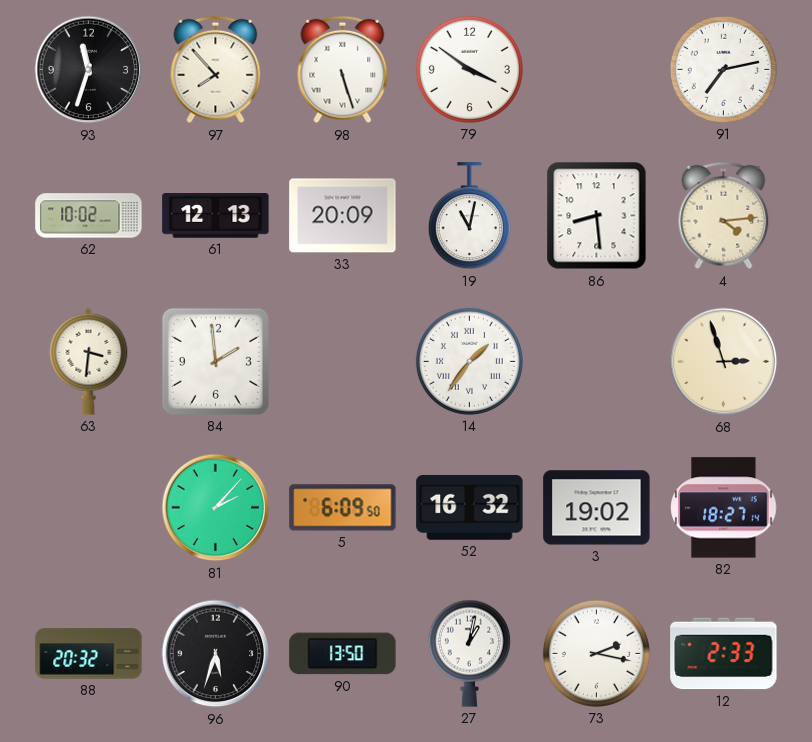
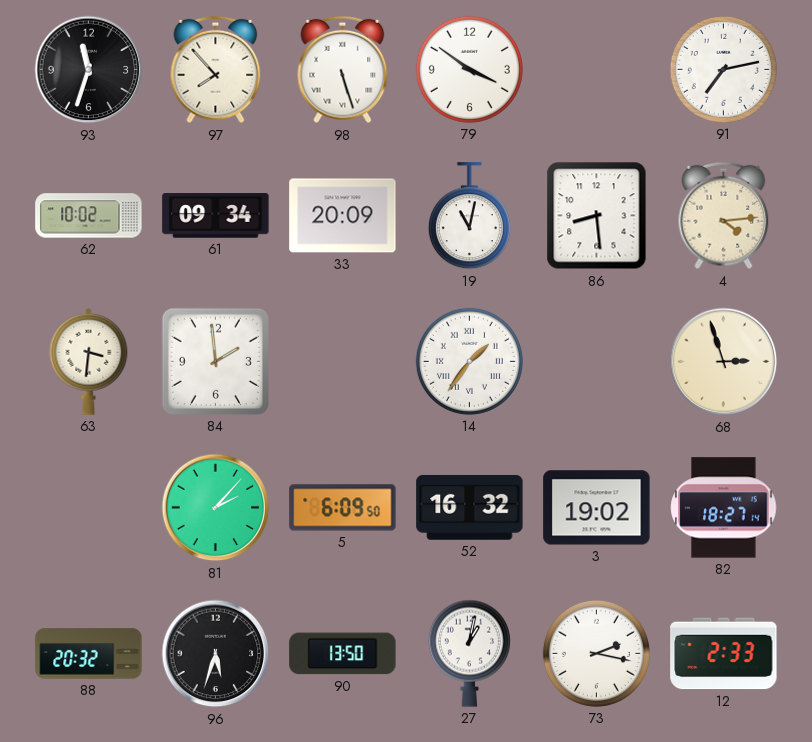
61: 12:13 -> 09:34
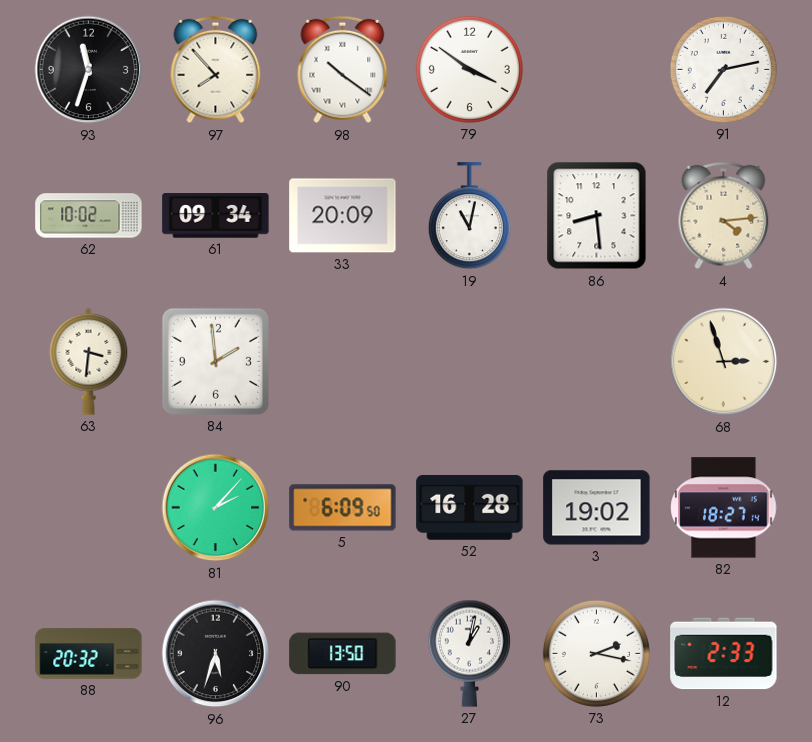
98: 5:27 -> 10:21
14: 1:36 -> none
52: 16:32 -> 16:28
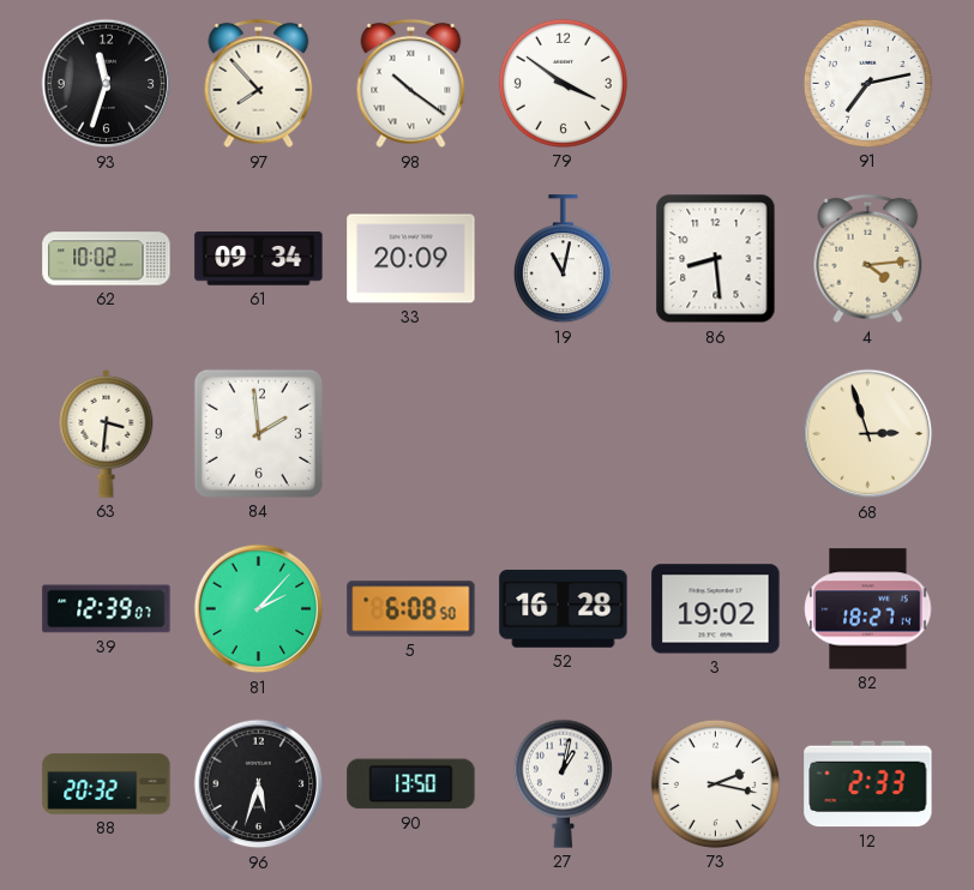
39: none -> 12:39
5: 6:09 -> 6:08
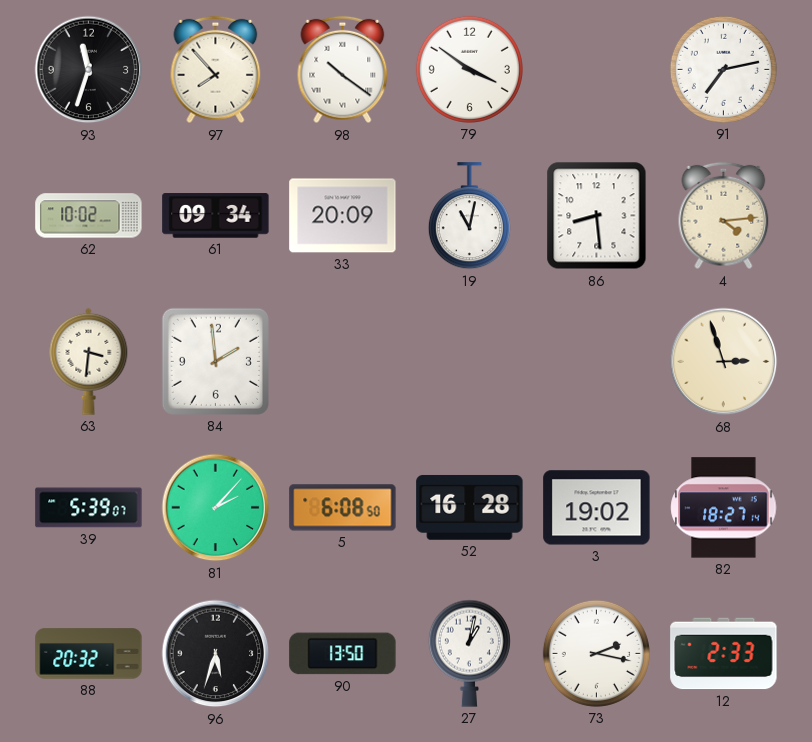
39: 12:39 -> 5:39
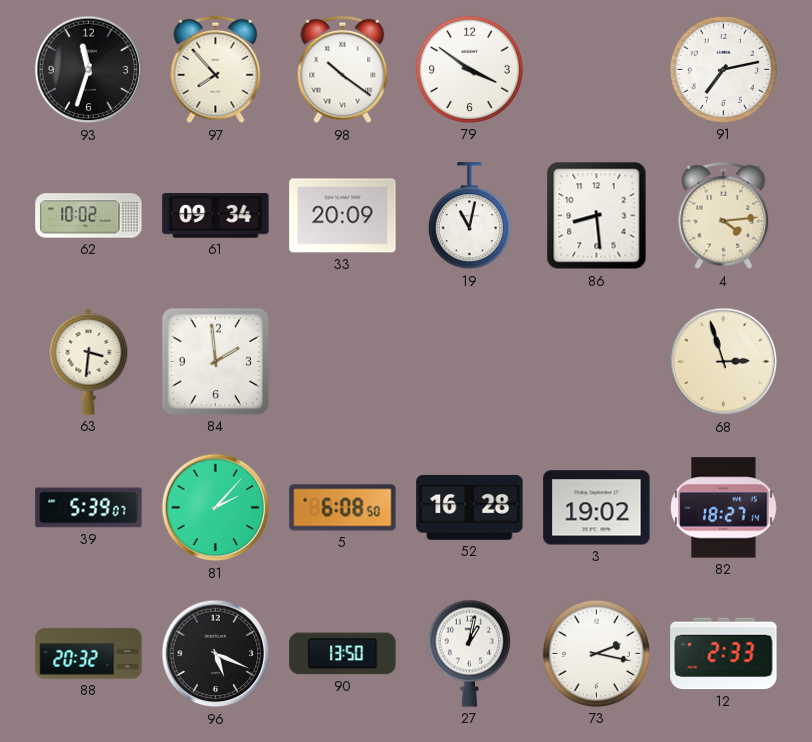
96: 5:33 -> 5:19
